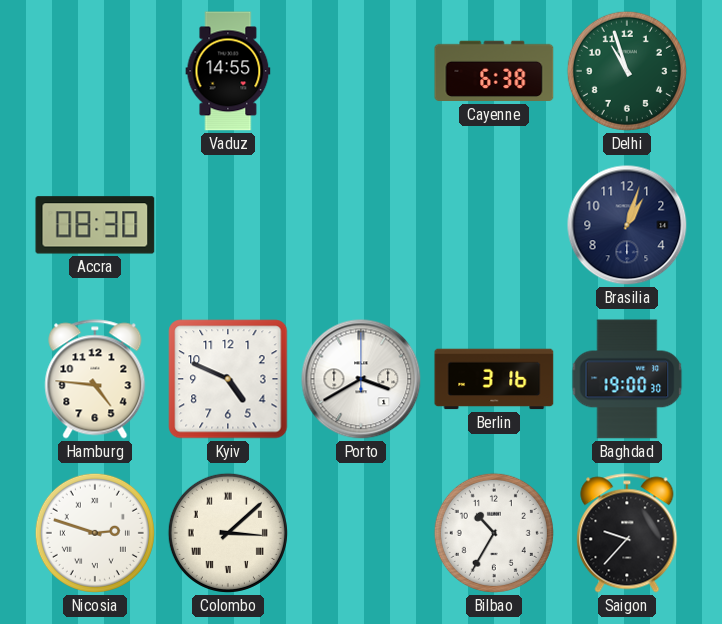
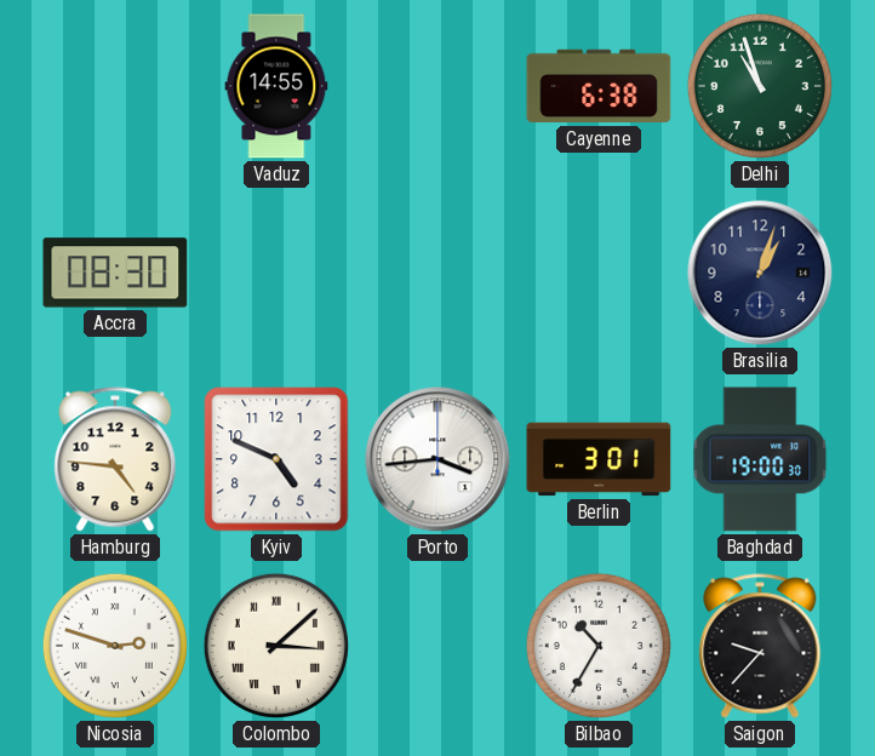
Porto: 3:40 -> 3:44
Berlin: 3:16 -> 3:01
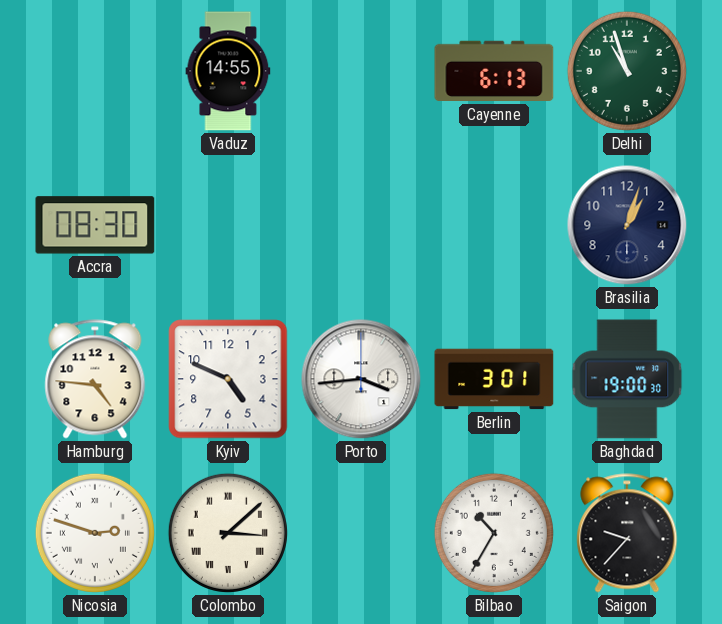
Cayenne: 6:38 -> 6:13
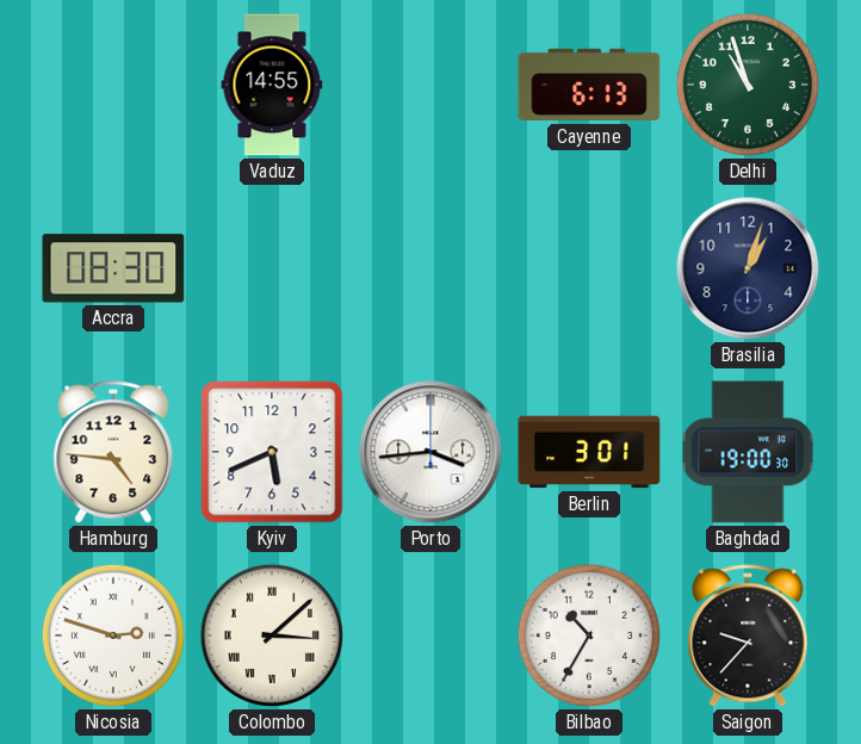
Kyiv: 4:49 -> 5:41
